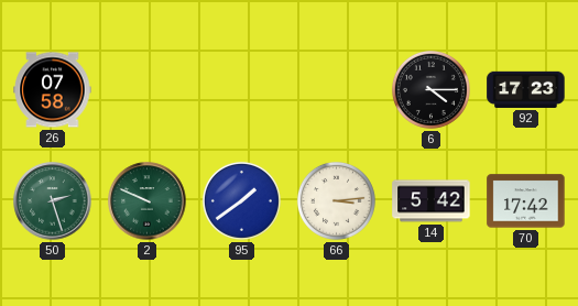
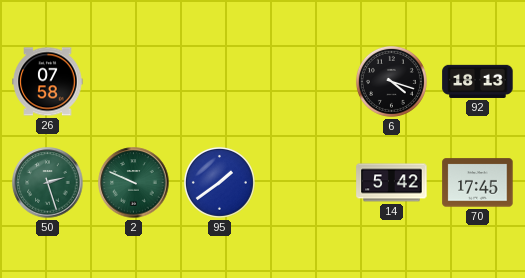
6: 4:15 -> 4:18
92: 17:23 -> 18:13
66: 3:14 -> none
70: 17:42 -> 17:45
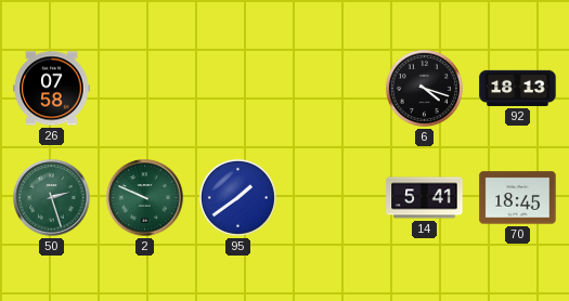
14: 5:42 -> 5:41
70: 17:45 -> 18:45
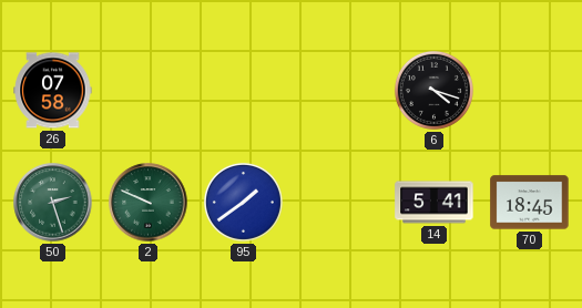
92: 18:13 -> none
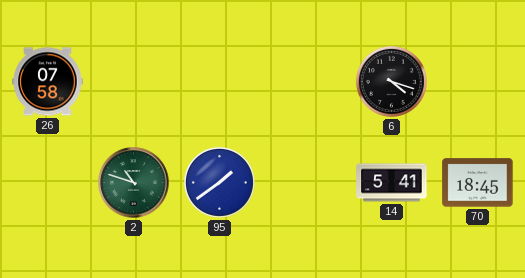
50: 2:27 -> none
2: 9:49 -> 10:48
